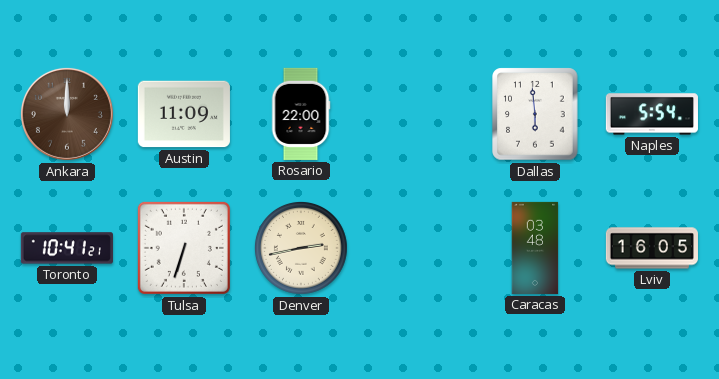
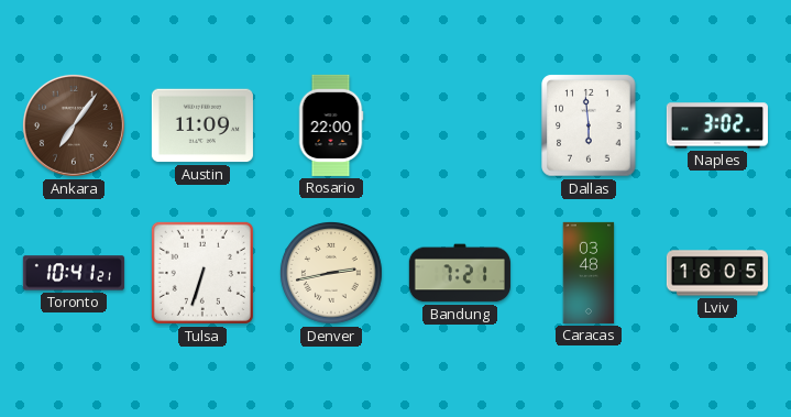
Ankara: 12:00 -> 7:06
Naples: 5:54 -> 3:02
Bandung: none -> 7:21
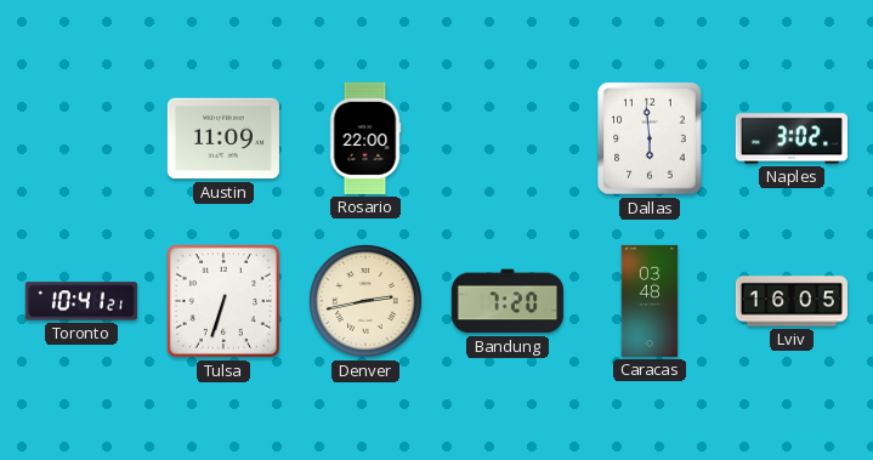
Ankara: 7:06 -> none
Bandung: 7:21 -> 7:20
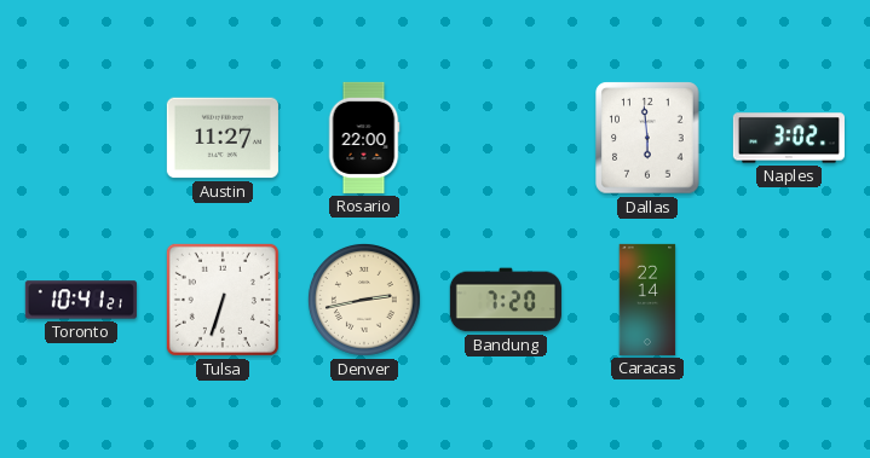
Austin: 11:09 -> 11:27
Caracas: 03:48 -> 22:14
Lviv: 16:05 -> none
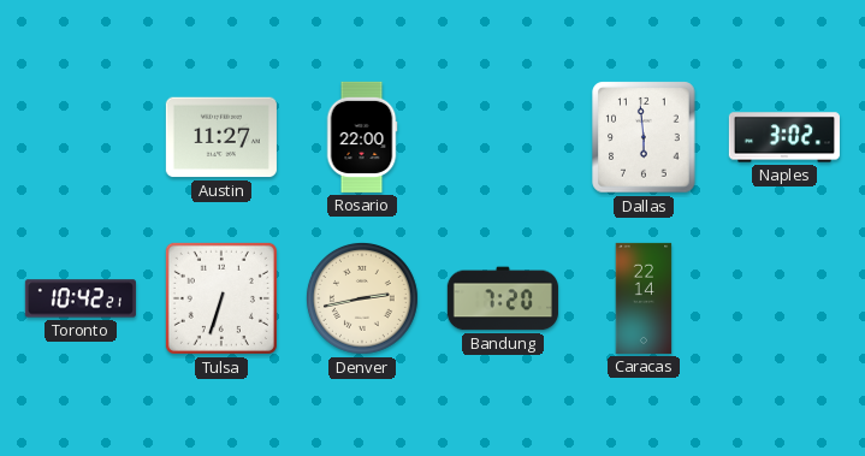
Toronto: 10:41 -> 10:42
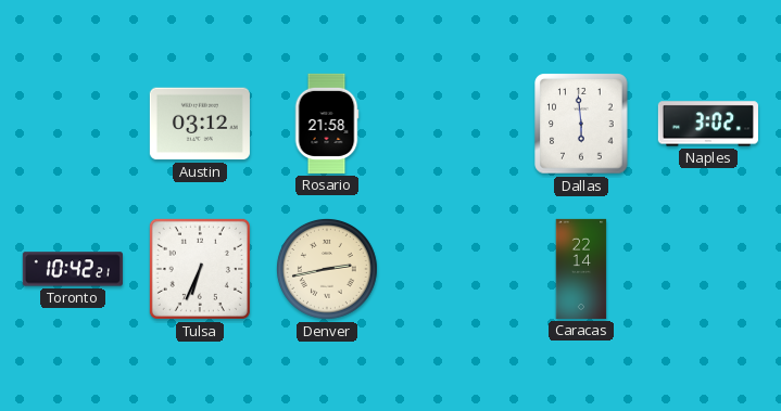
Austin: 11:27 -> 03:12
Rosario: 22:00 -> 21:58
Tulsa: 6:33 -> 6:34
Bandung: 7:20 -> none
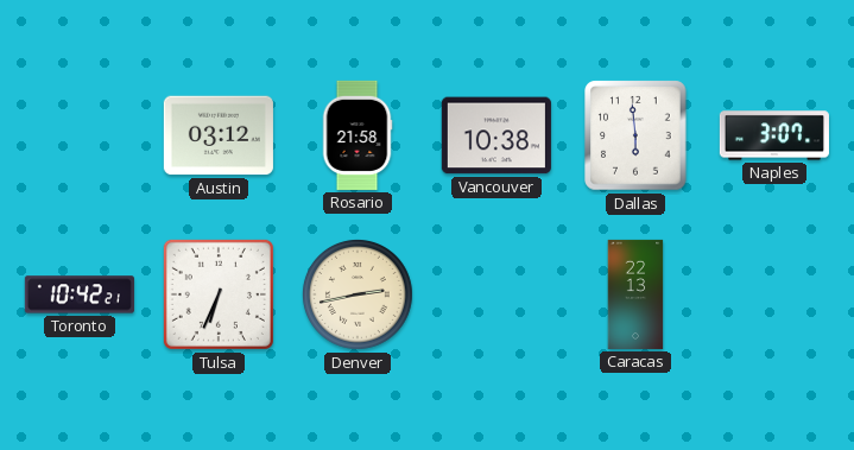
Vancouver: none -> 10:38
Naples: 3:02 -> 3:07
Caracas: 22:14 -> 22:13
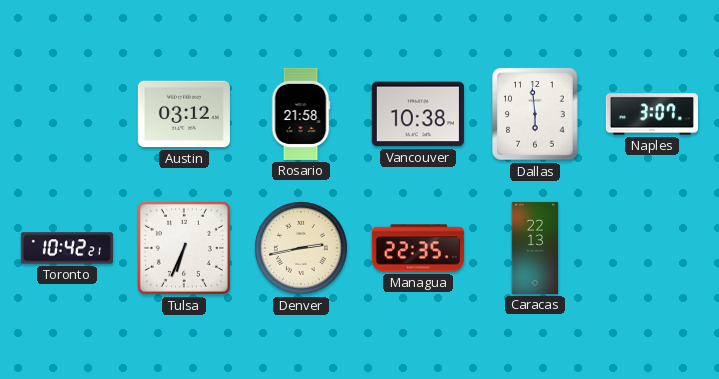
Managua: none -> 22:35
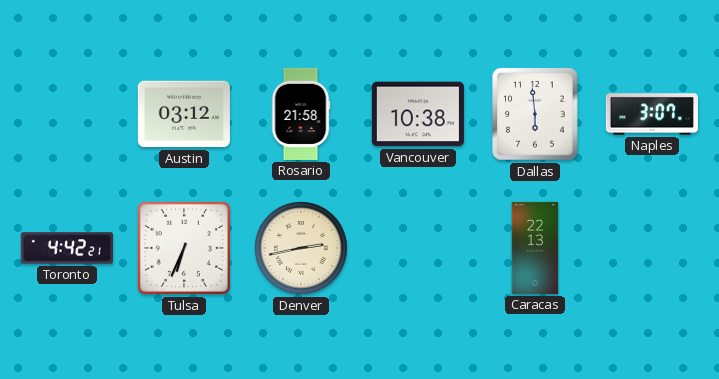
Toronto: 10:42 -> 4:42
Managua: 22:35 -> none
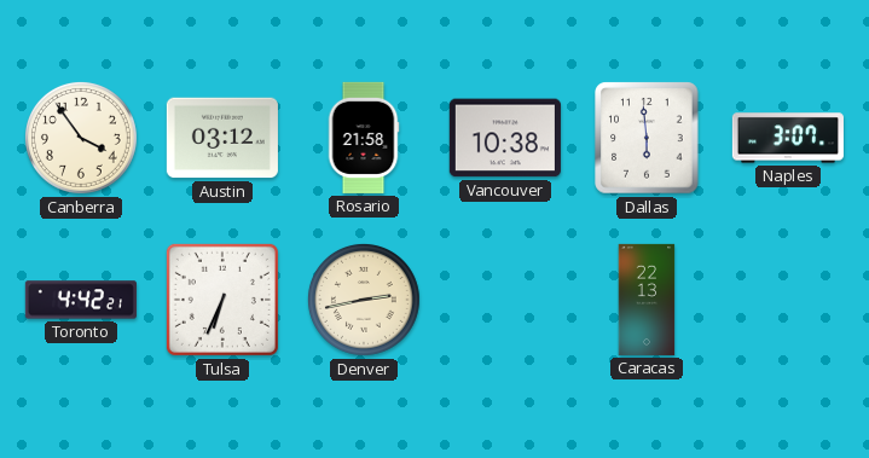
Canberra: none -> 3:54
